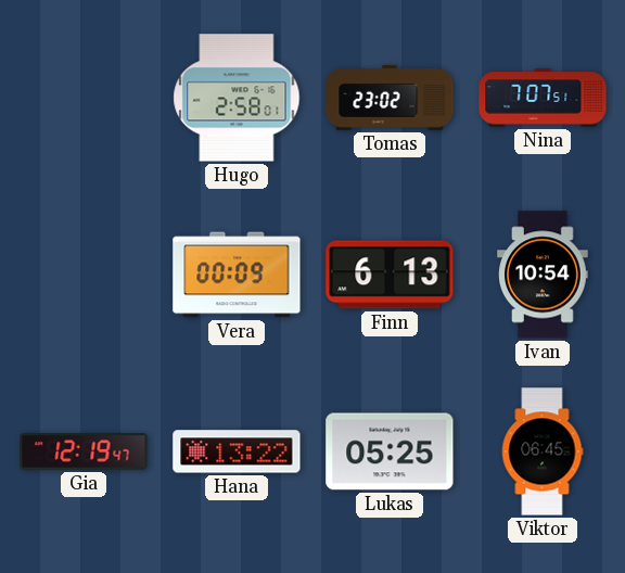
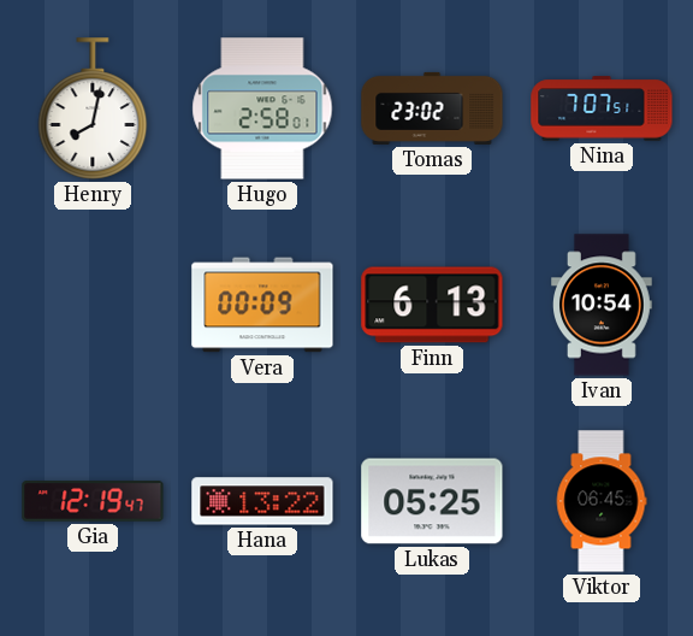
Henry: none -> 8:02
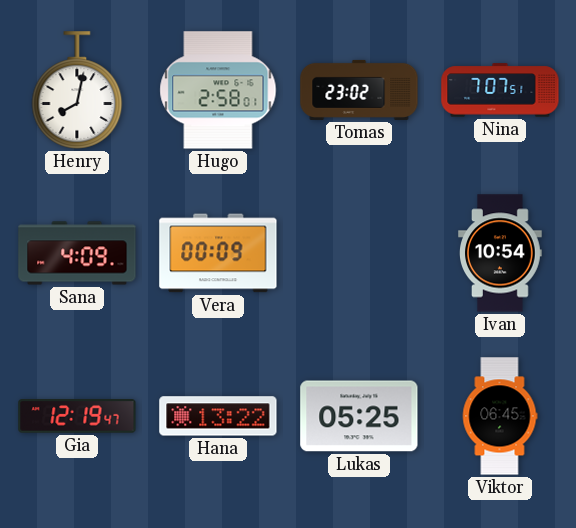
Sana: none -> 4:09
Finn: 6:13 -> none
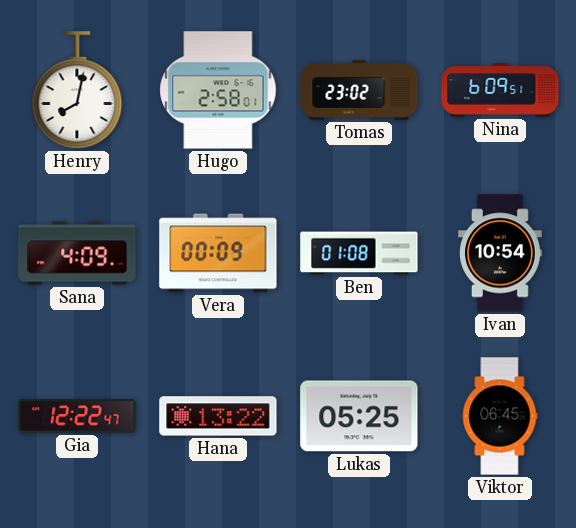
Nina: 7:07 -> 6:09
Ben: none -> 01:08
Gia: 12:19 -> 12:22
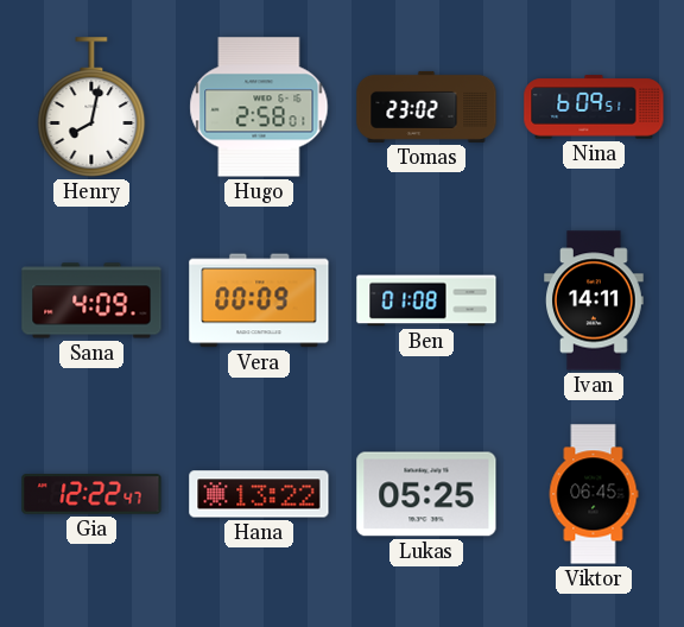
Ivan: 10:54 -> 14:11
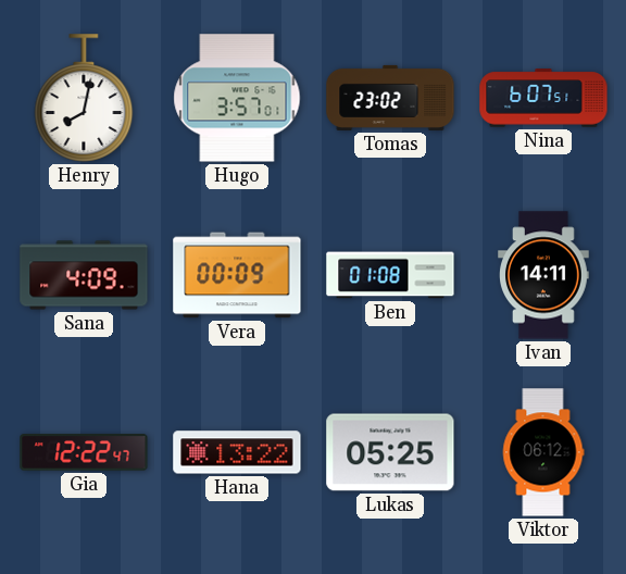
Hugo: 2:58 -> 3:57
Nina: 6:09 -> 6:07
Viktor: 06:45 -> 06:12
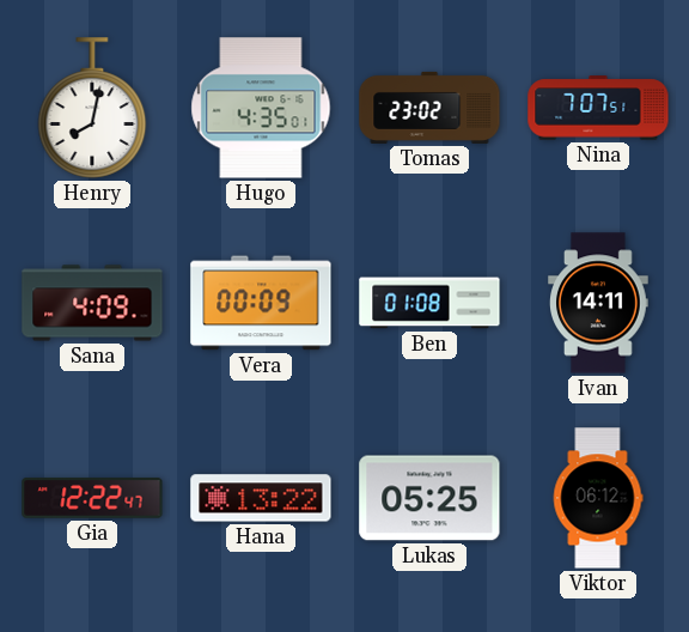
Hugo: 3:57 -> 4:35
Nina: 6:07 -> 7:07
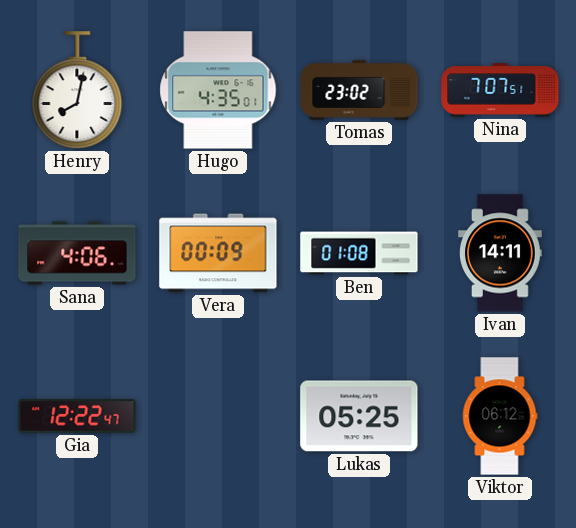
Sana: 4:09 -> 4:06
Hana: 13:22 -> none
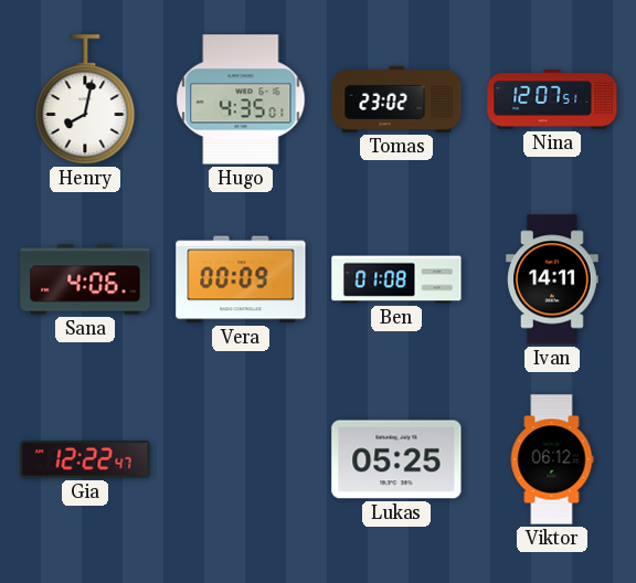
Nina: 7:07 -> 12:07
